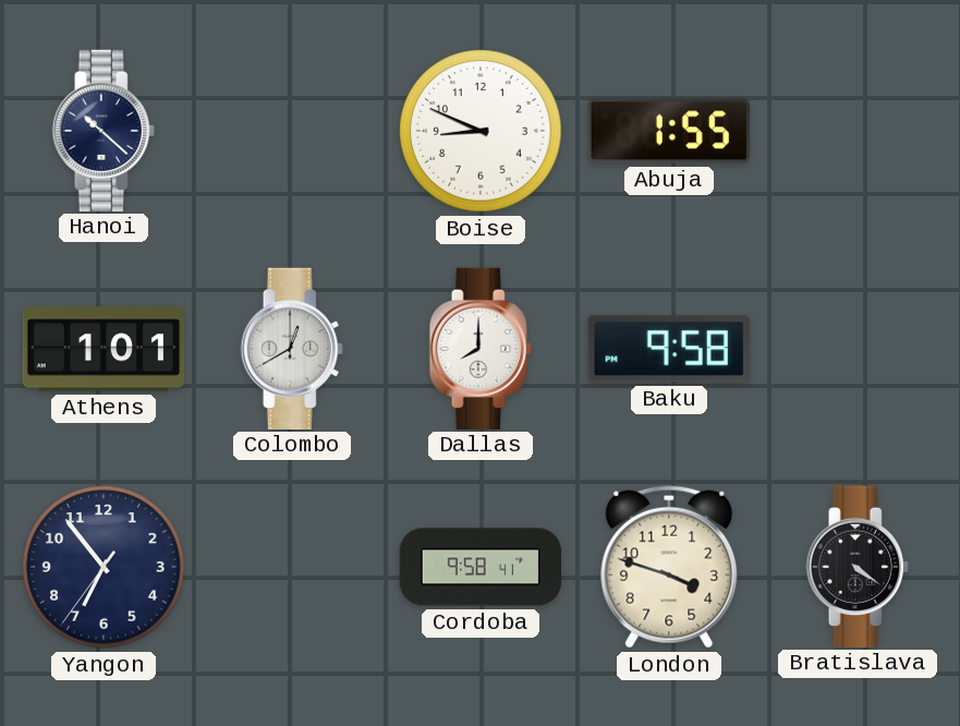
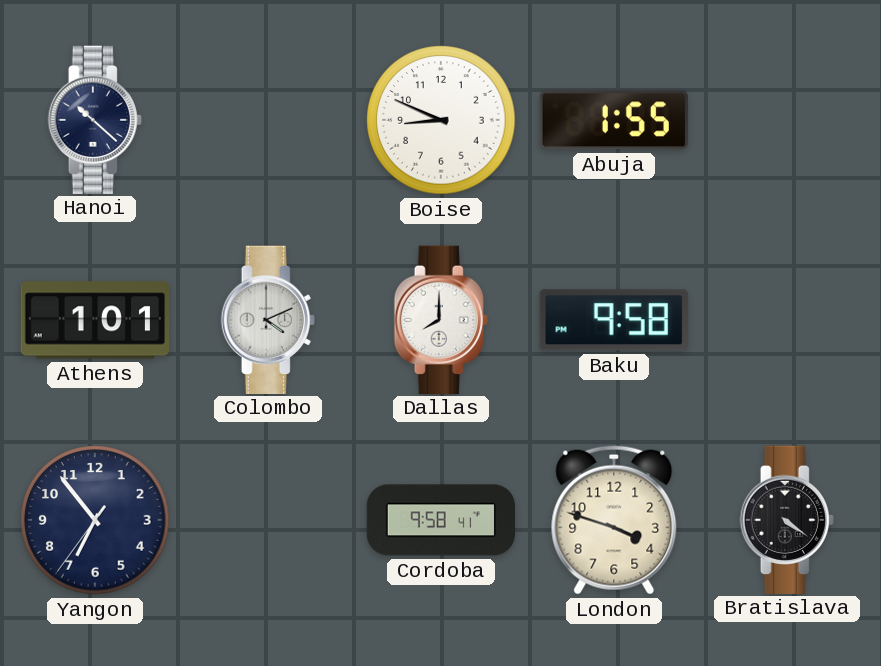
Colombo: 12:40 -> 4:11
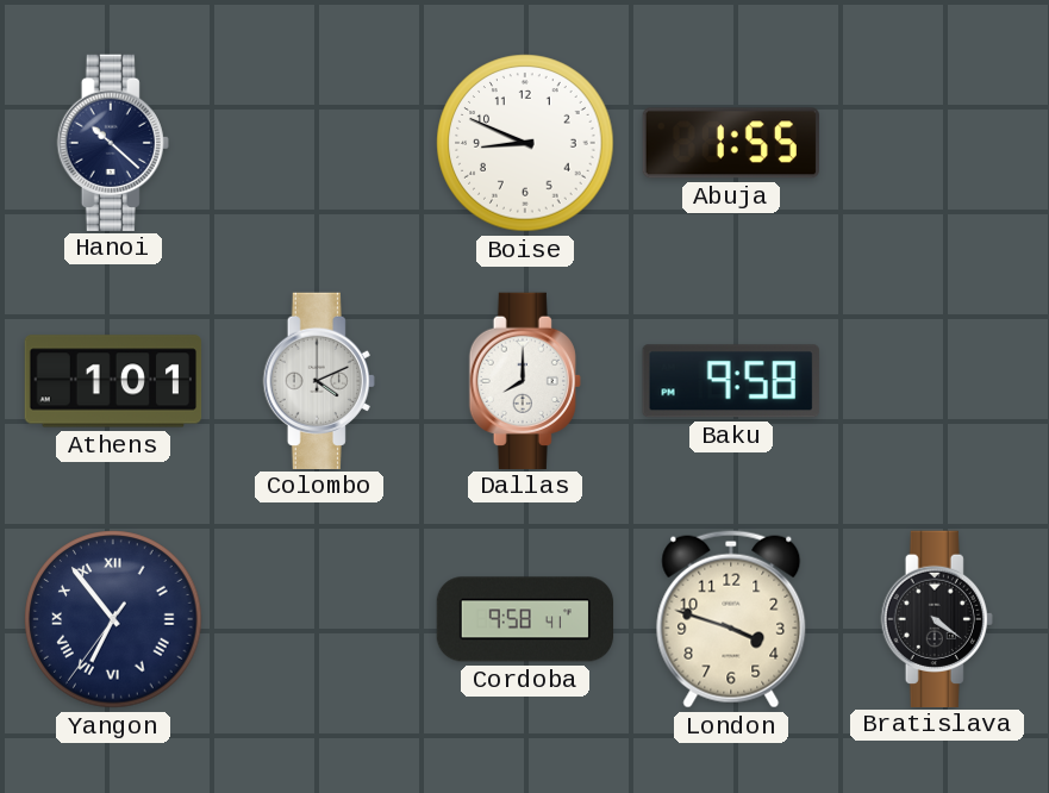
Yangon numerals: Arabic -> Roman
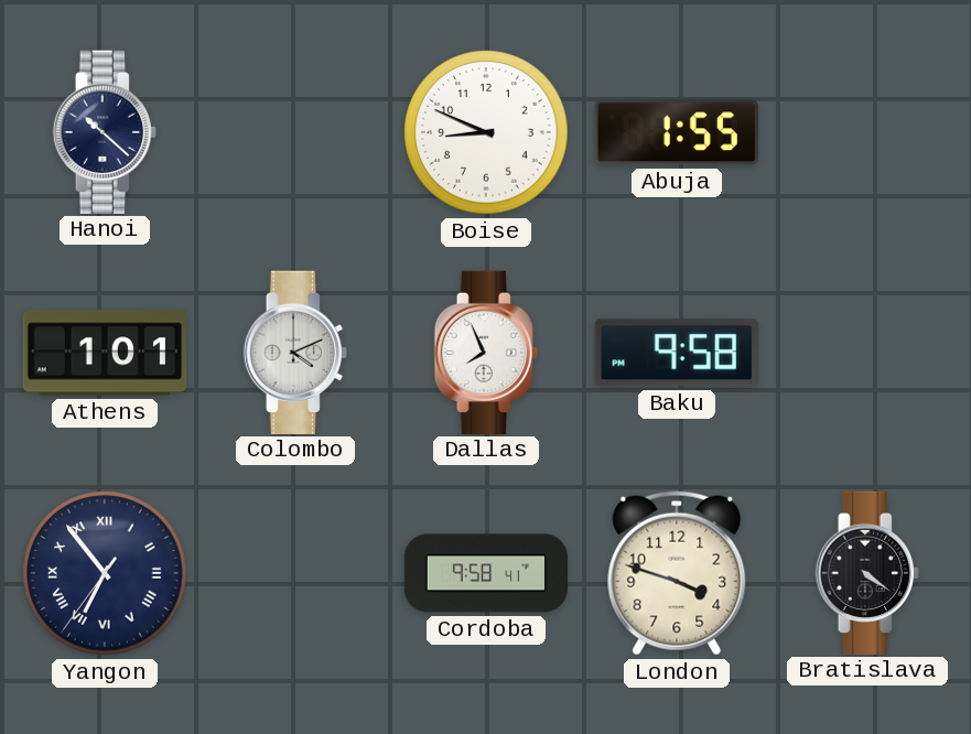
Dallas: 8:00 -> 7:56
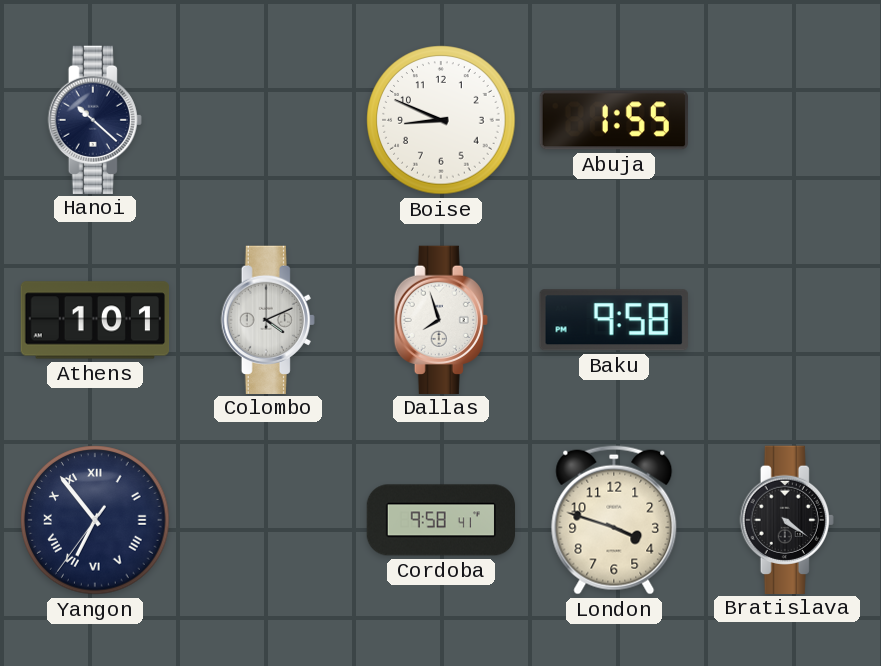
Dallas: 7:56 -> 7:57
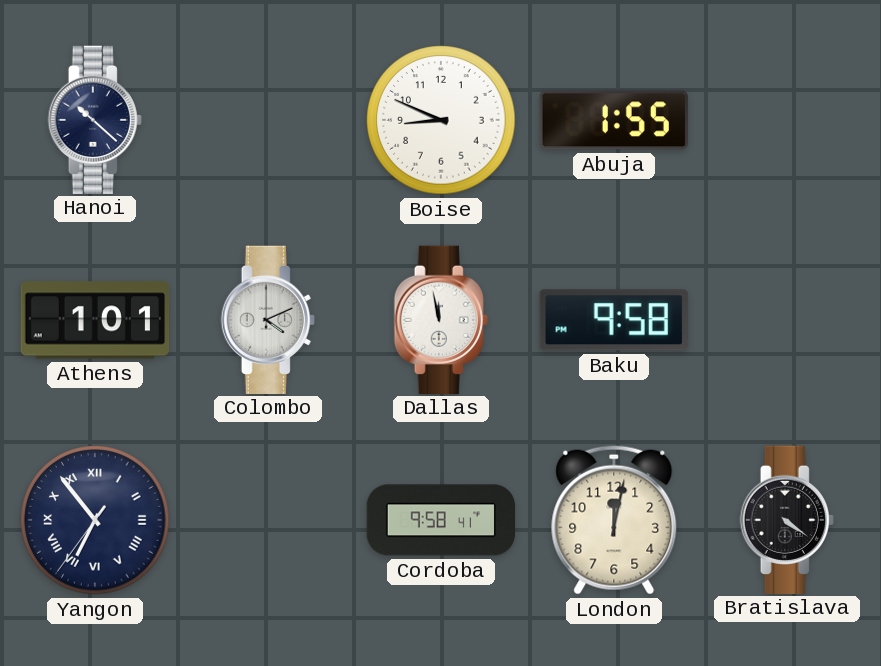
Dallas: 7:57 -> 11:58
London: 3:48 -> 12:02
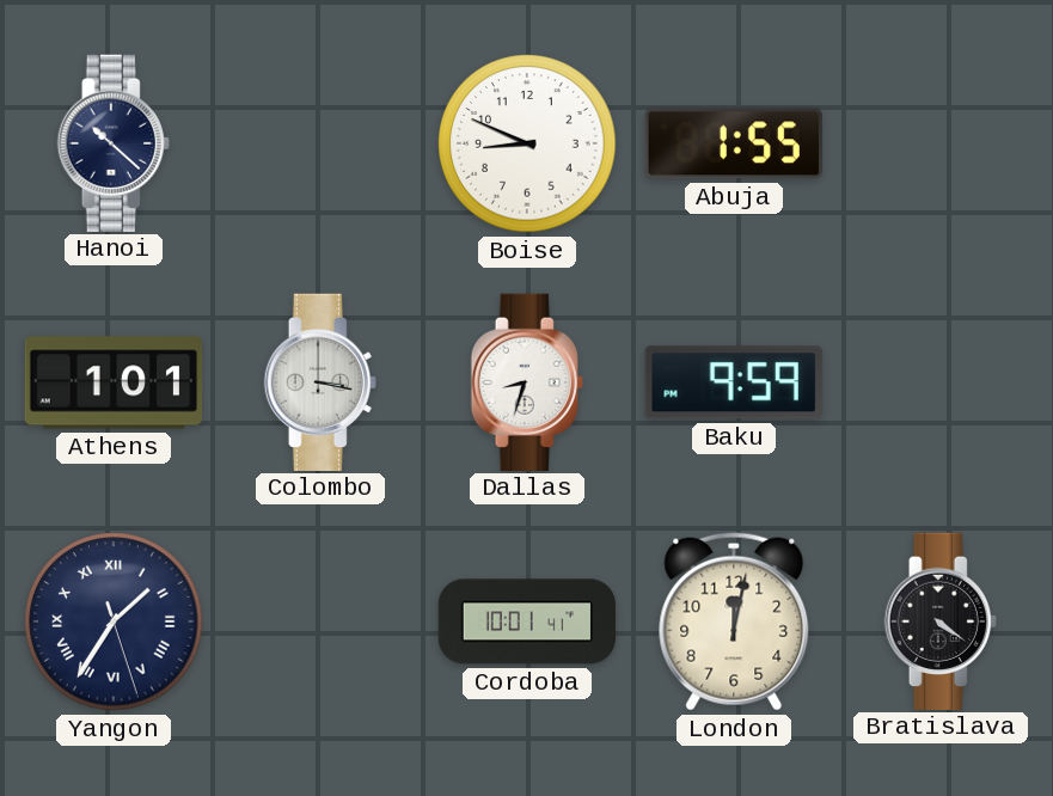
Colombo: 4:11 -> 3:17
Dallas: 11:58 -> 8:33
Baku: 9:58 -> 9:59
Yangon: 6:53 -> 1:35
Cordoba: 9:58 -> 10:01
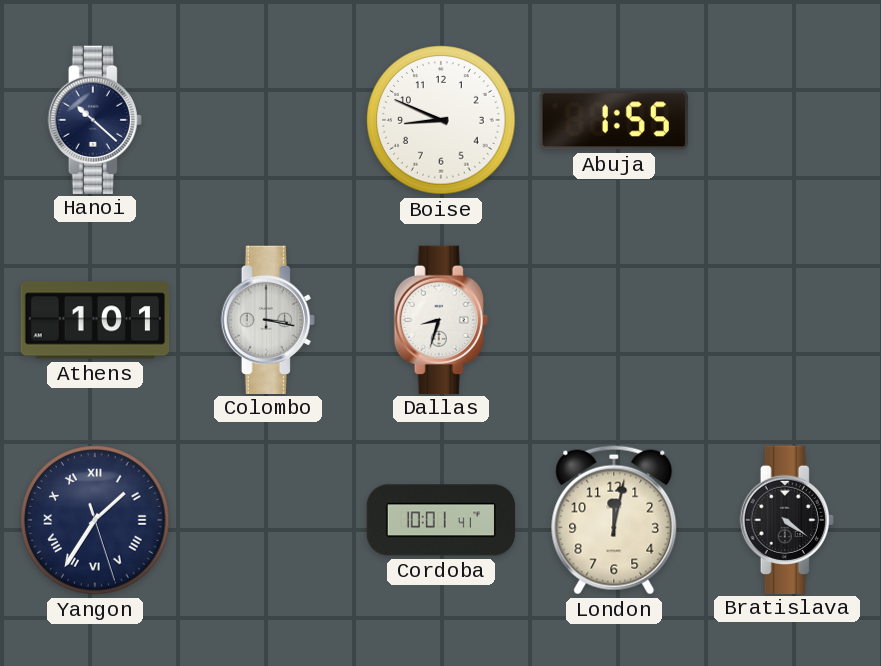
Baku: 9:59 -> none
